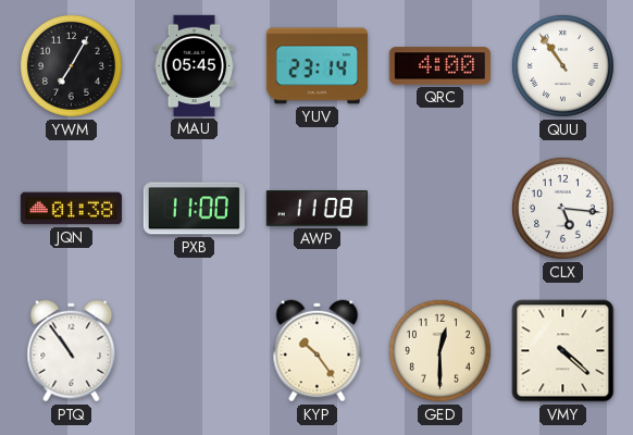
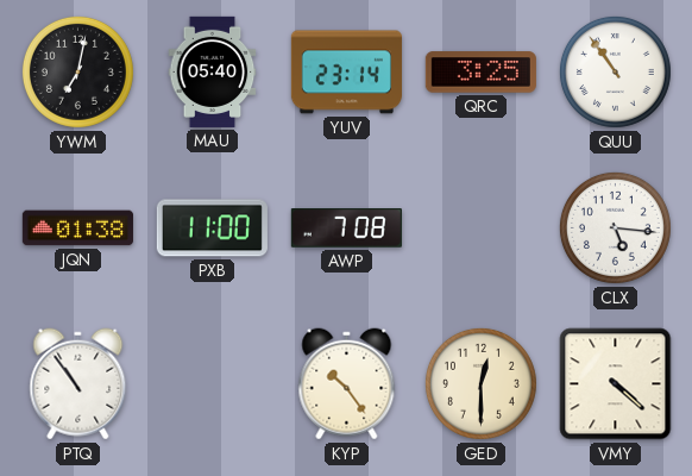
YWM: 7:05 -> 7:02
MAU: 05:45 -> 05:40
QRC: 4:00 -> 3:25
AWP: 11:08 -> 7:08
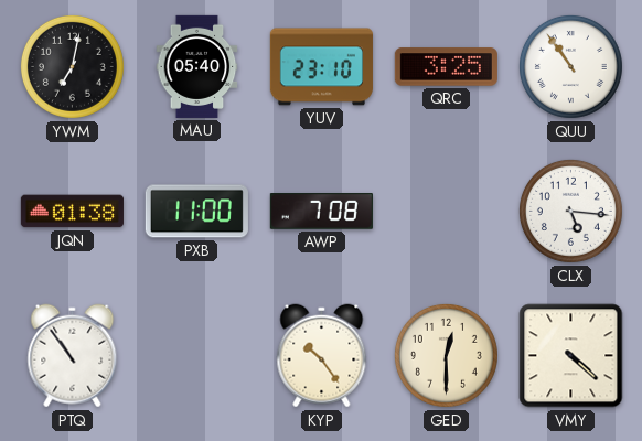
YUV: 23:14 -> 23:10
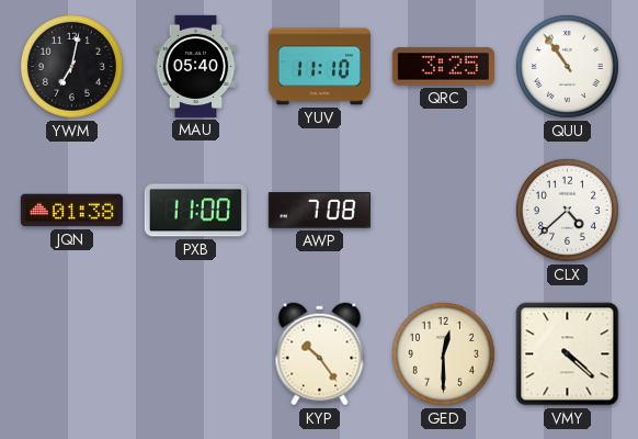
YUV: 23:10 -> 11:10
CLX: 5:16 -> 4:38
PTQ: 10:54 -> none
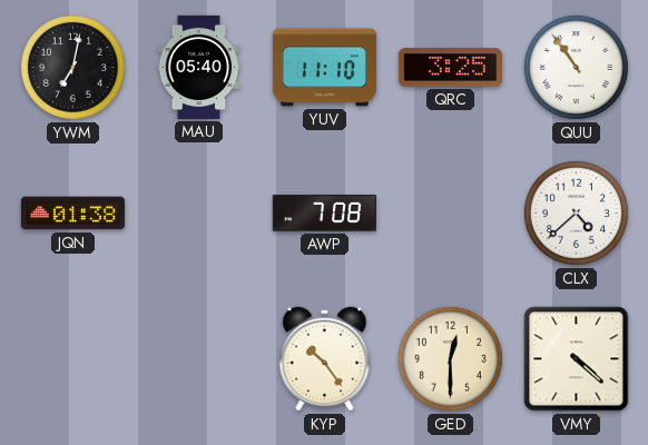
PXB: 11:00 -> none
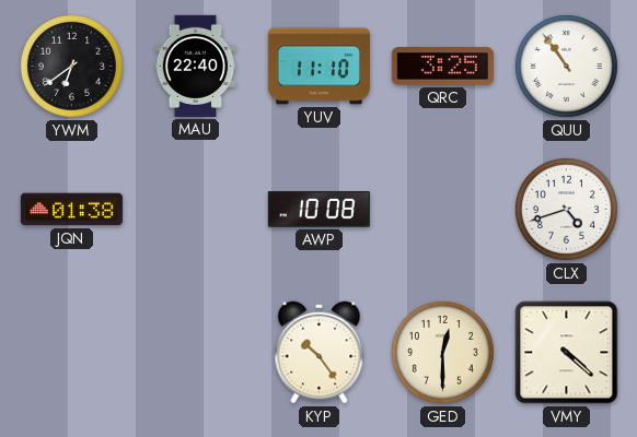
YWM: 7:02 -> 6:39
MAU: 05:40 -> 22:40
AWP: 7:08 -> 10:08
CLX: 4:38 -> 4:42
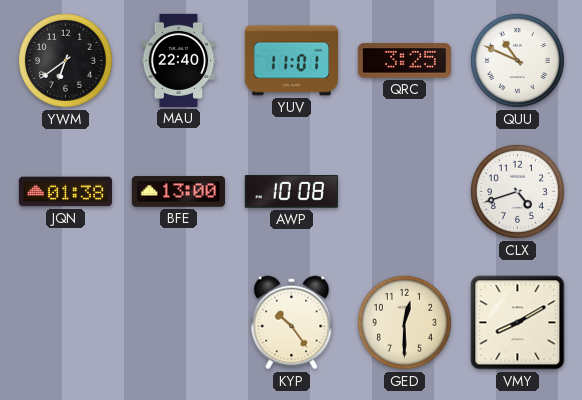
YUV: 11:10 -> 11:01
QUU: 10:54 -> 10:49
BFE: none -> 13:00
VMY: 4:22 -> 8:10
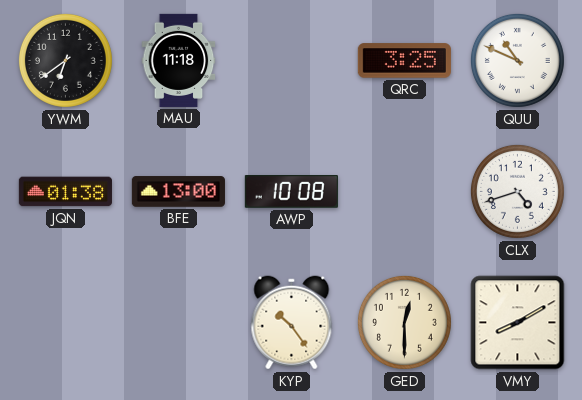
MAU: 22:40 -> 11:18
YUV: 11:01 -> none
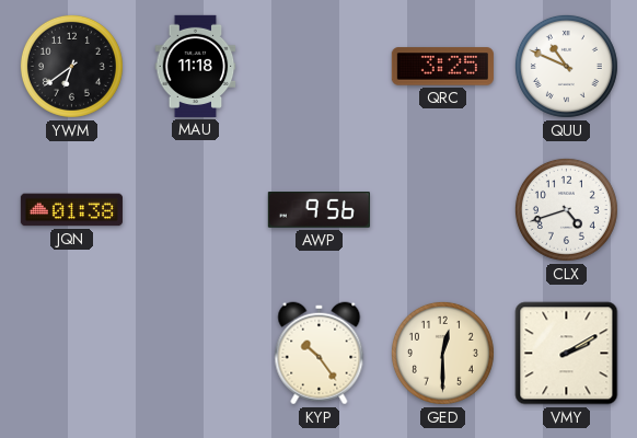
BFE: 13:00 -> none
AWP: 10:08 -> 9:56
VMY: 8:10 -> 2:10
